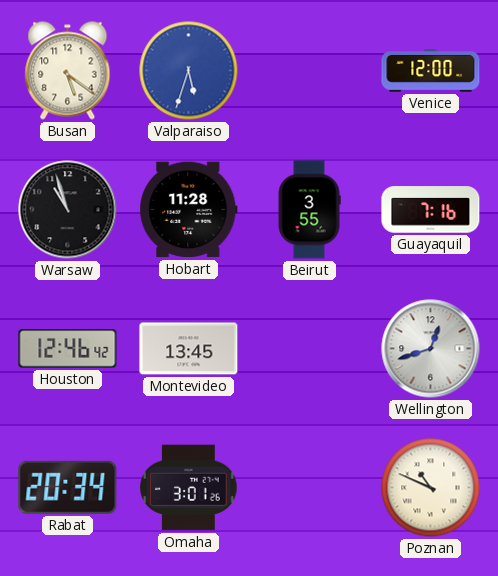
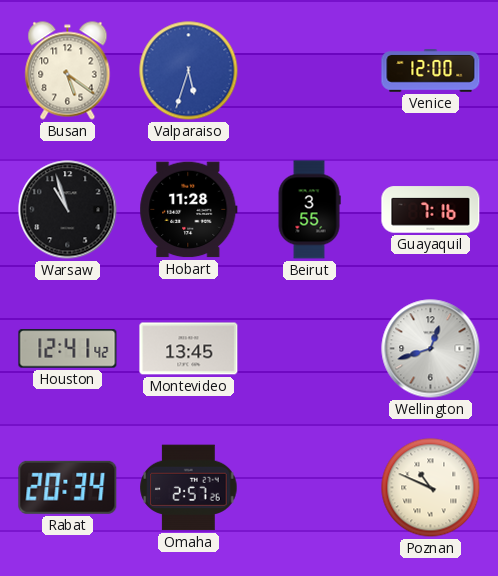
Houston: 12:46 -> 12:41
Omaha: 3:01 -> 2:57
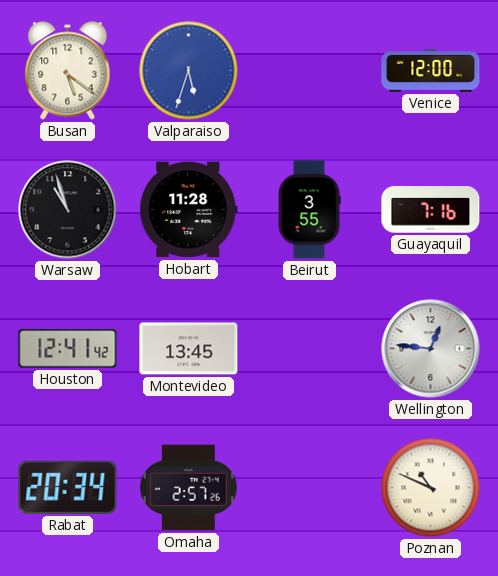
Wellington: 12:42 -> 12:46
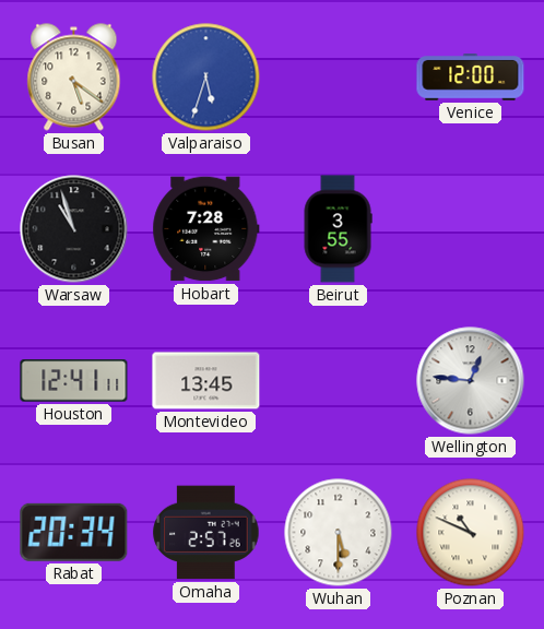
Hobart: 11:28 -> 7:28
Guayaquil: 7:16 -> none
Houston: 12:41:42 -> 12:41:11
Wuhan: none -> 5:30
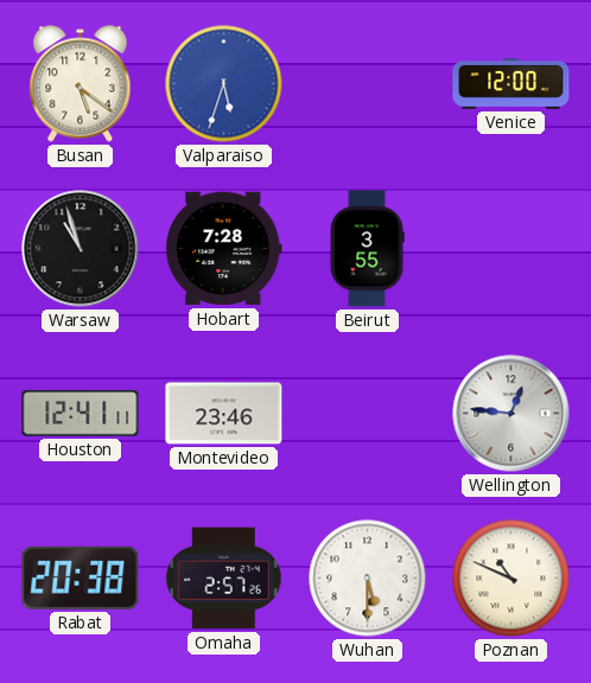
Montevideo: 13:45 -> 23:46
Rabat: 20:34 -> 20:38
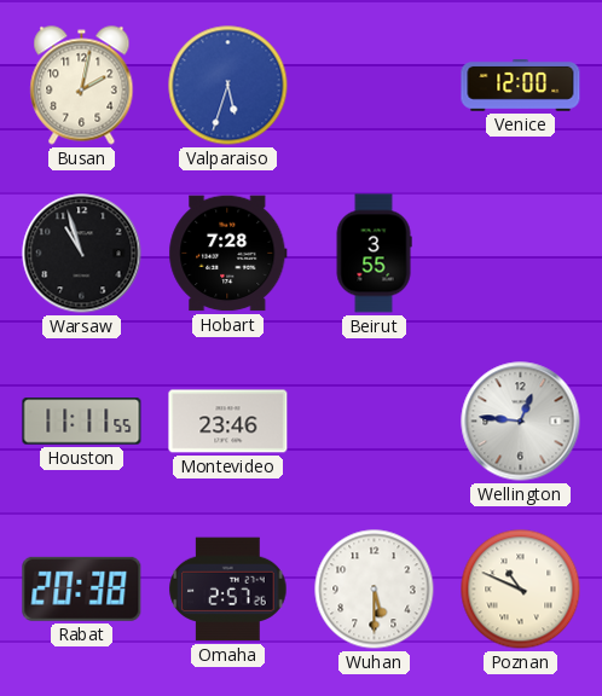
Busan: 5:21 -> 2:02
Houston: 12:41 -> 11:11
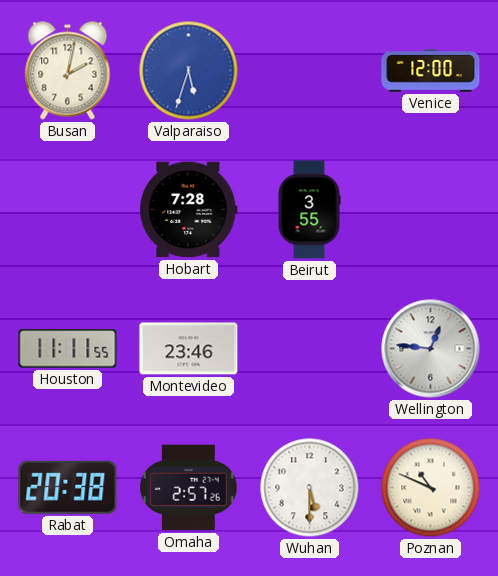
Warsaw: 10:57 -> none
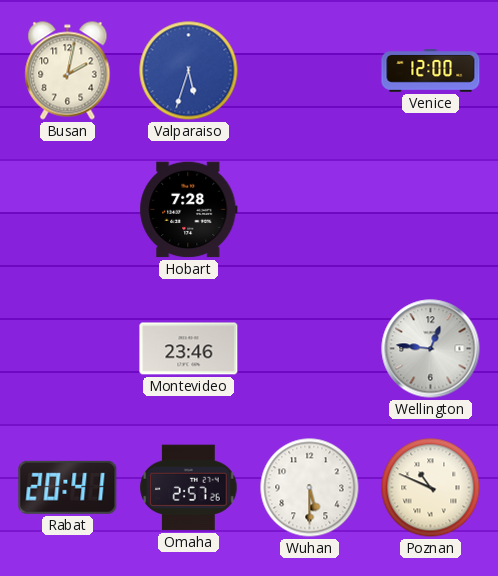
Beirut: 3:55 -> none
Houston: 11:11 -> none
Rabat: 20:38 -> 20:41
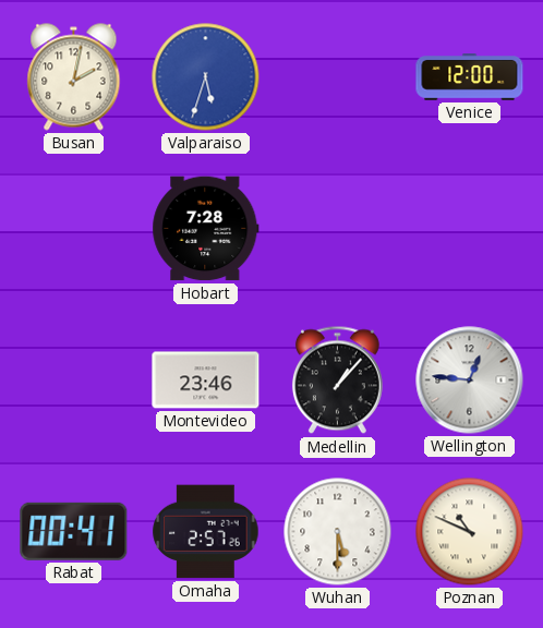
Medellin: none -> 1:07
Rabat: 20:41 -> 00:41
